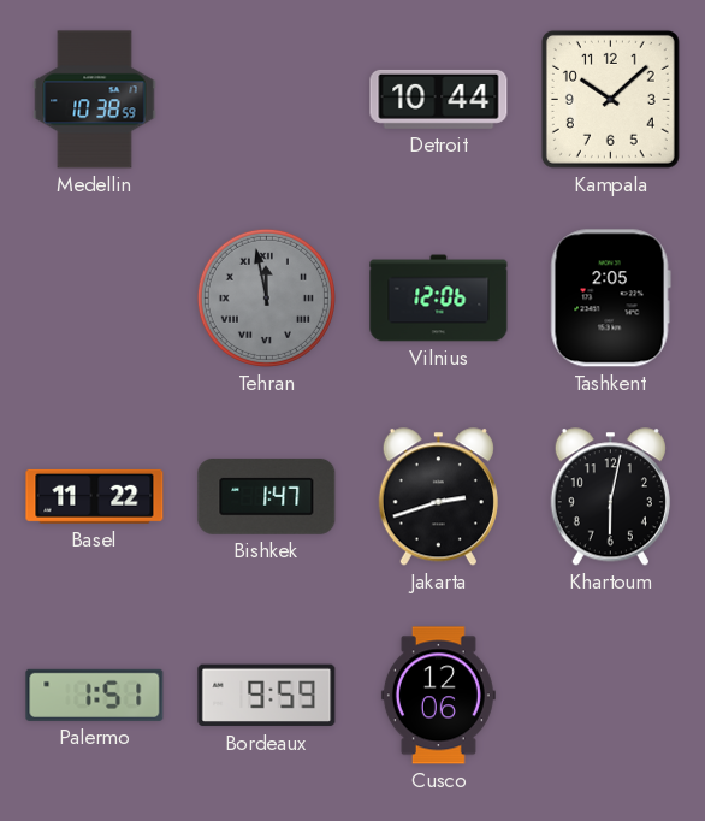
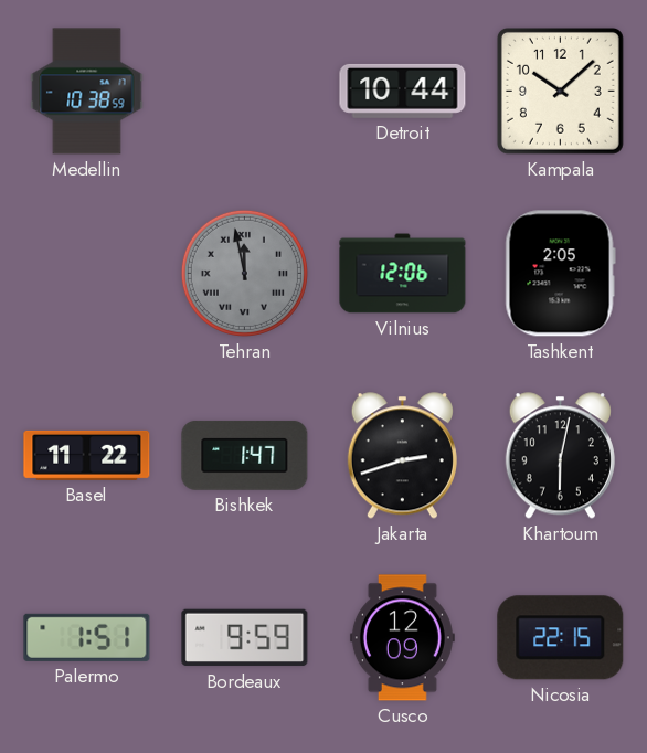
Cusco: 12:06 -> 12:09
Nicosia: none -> 22:15
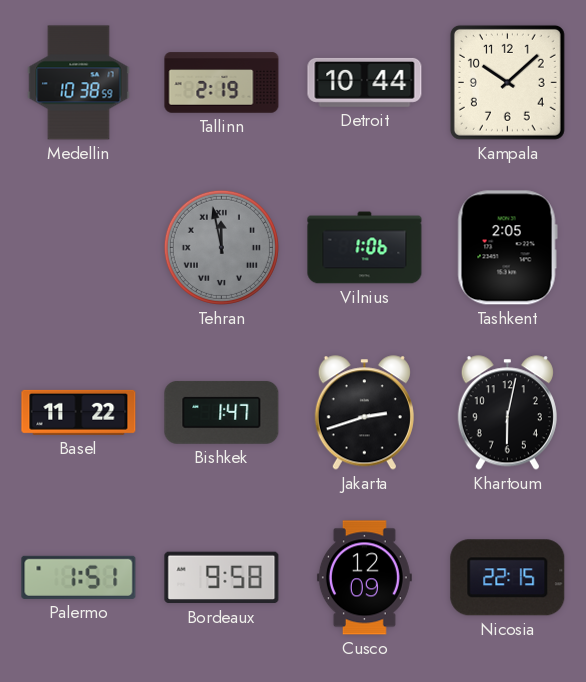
Tallinn: none -> 2:19
Vilnius: 12:06 -> 1:06
Bordeaux: 9:59 -> 9:58
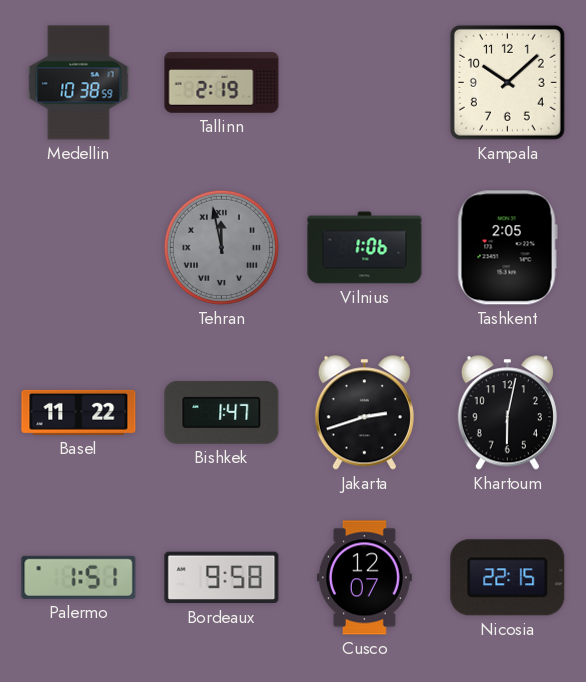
Detroit: 10:44 -> none
Cusco: 12:09 -> 12:07
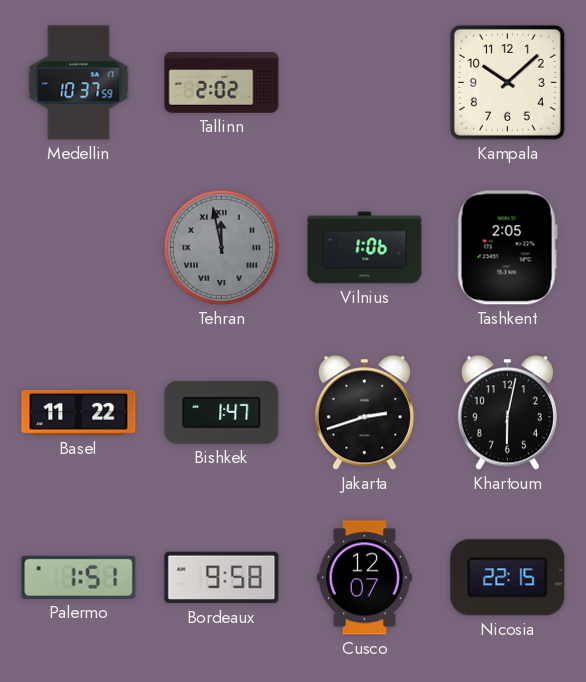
Medellin: 10:38 -> 10:37
Tallinn: 2:19 -> 2:02
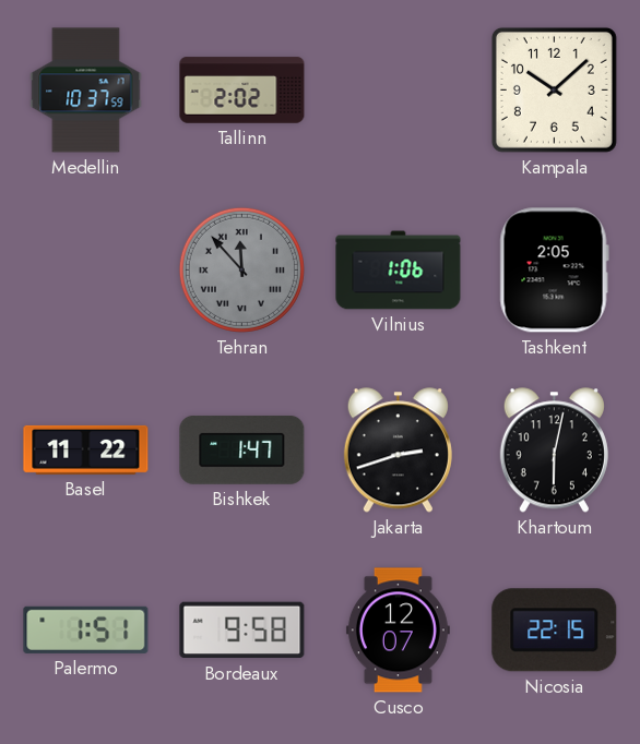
Tehran: 11:58 -> 11:53
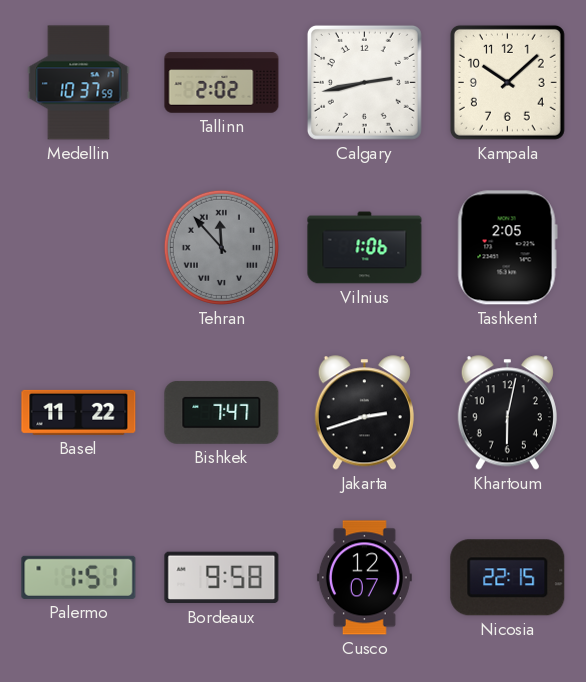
Calgary: none -> 2:43
Bishkek: 1:47 -> 7:47
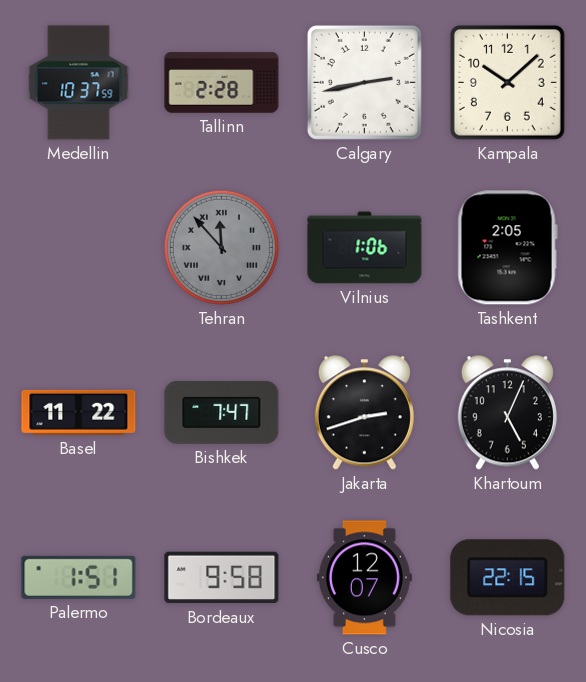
Tallinn: 2:02 -> 2:28
Khartoum: 6:02 -> 5:04
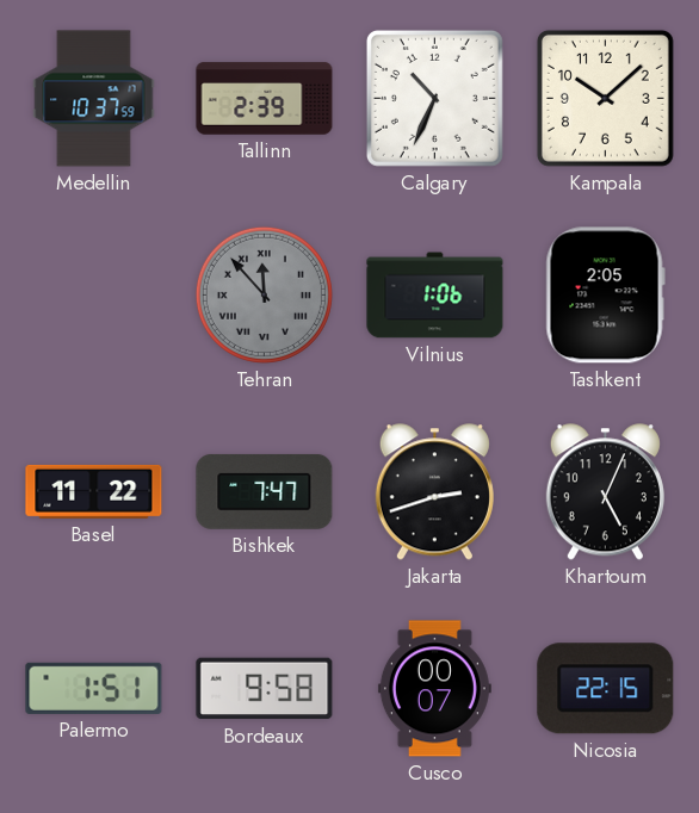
Tallinn: 2:28 -> 2:39
Calgary: 2:43 -> 10:34
Cusco: 12:07 -> 00:07
